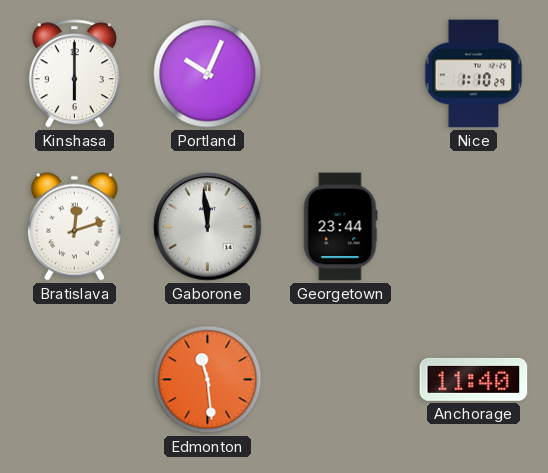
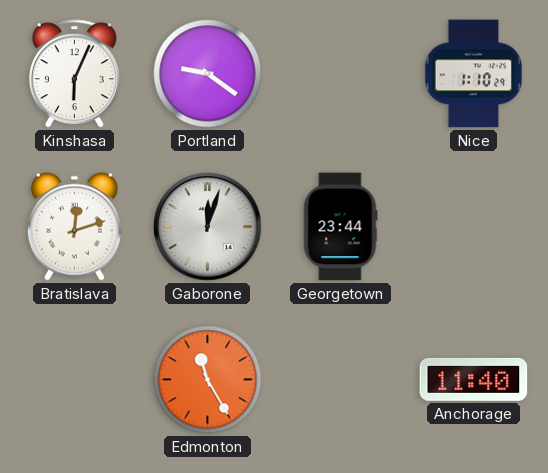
Kinshasa: 6:00 -> 6:04
Portland: 10:04 -> 9:21
Gaborone: 11:59 -> 12:03
Edmonton: 11:29 -> 11:25
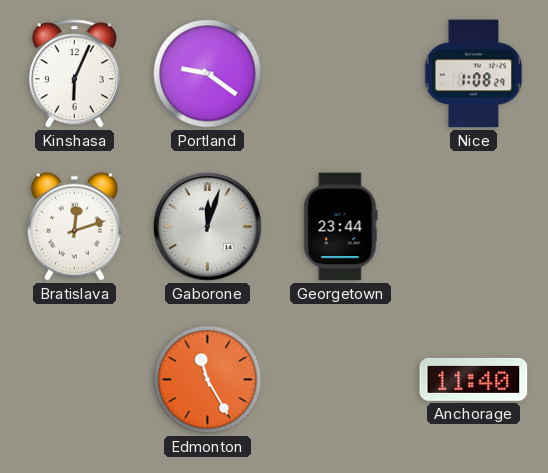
Nice: 1:10 -> 1:08
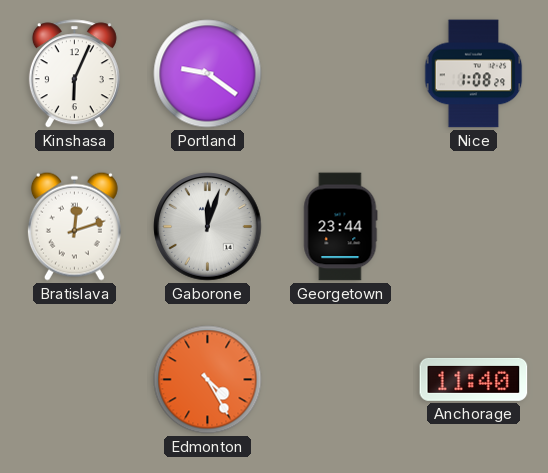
Edmonton: 11:25 -> 4:25
